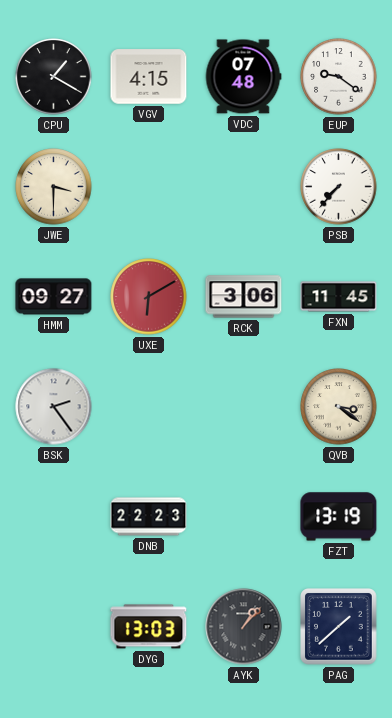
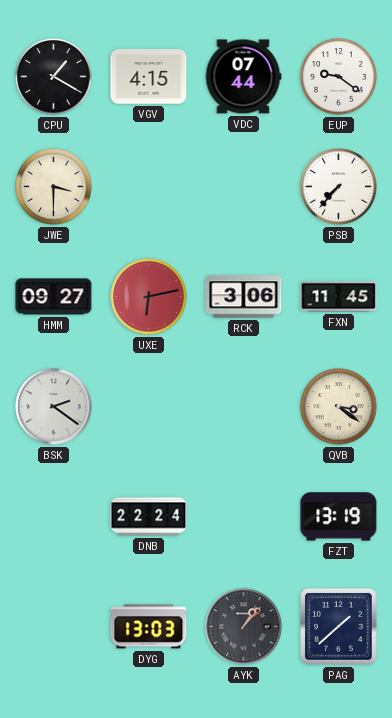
VDC: 07:48 -> 07:44
UXE: 6:10 -> 6:13
BSK: 2:24 -> 2:21
DNB: 22:23 -> 22:24
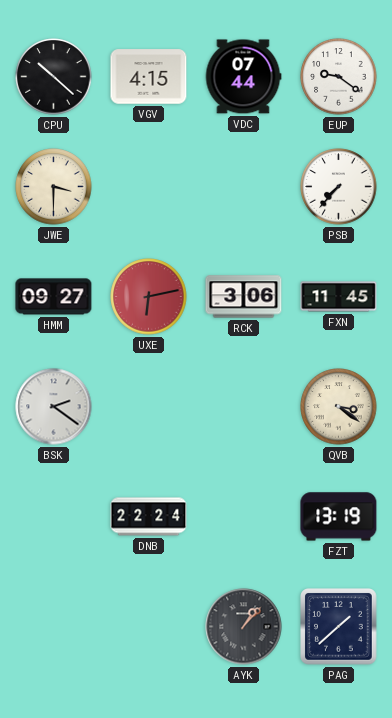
CPU: 1:20 -> 10:22
DYG: 13:03 -> none
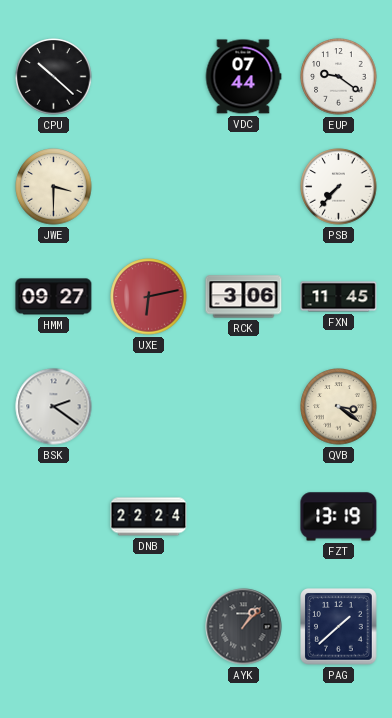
VGV: 4:15 -> none
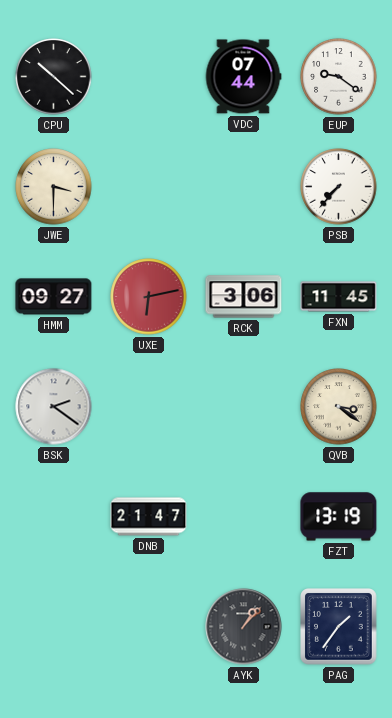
DNB: 22:24 -> 21:47
PAG: 1:38 -> 1:36
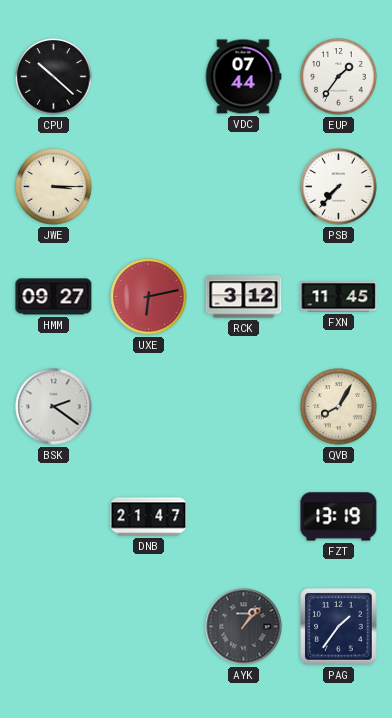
EUP: 9:21 -> 1:36
JWE: 3:30 -> 3:15
RCK: 3:06 -> 3:12
QVB: 3:21 -> 8:05
